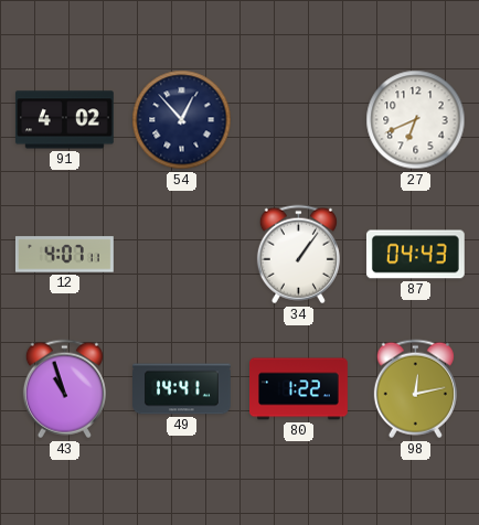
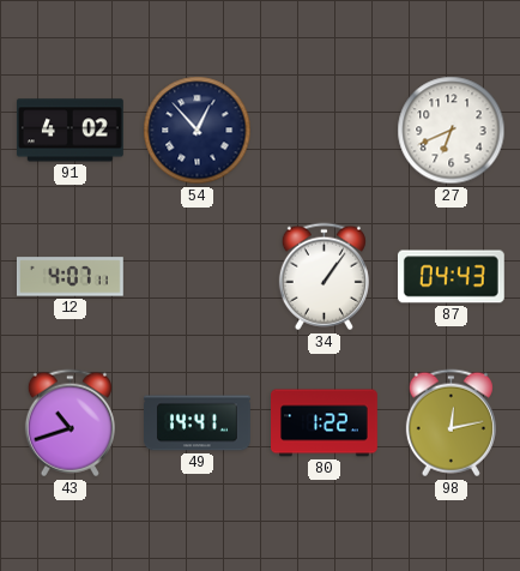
43: 10:57 -> 10:42
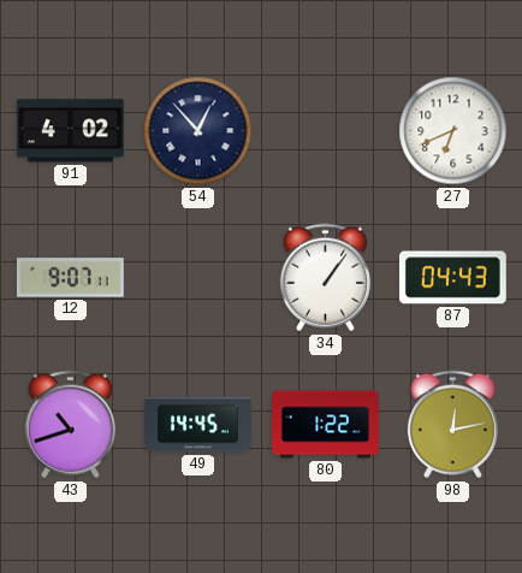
12: 4:07 -> 9:07
49: 14:41 -> 14:45
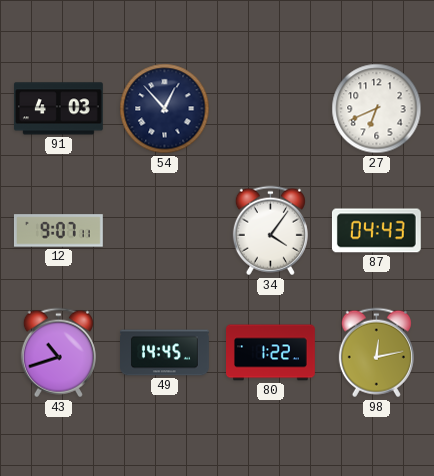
91: 4:02 -> 4:03
34: 1:06 -> 4:06
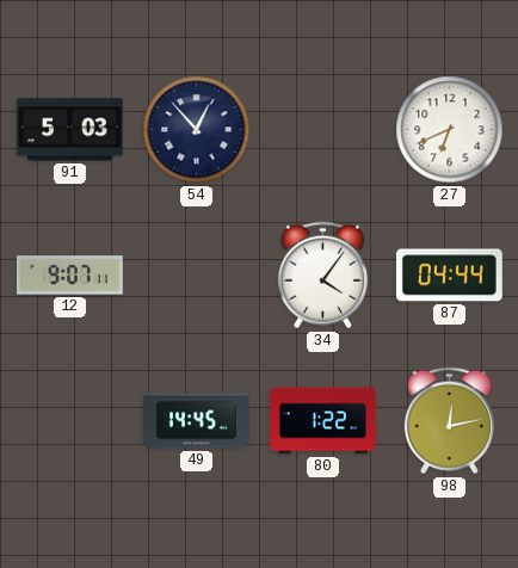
91: 4:03 -> 5:03
87: 04:43 -> 04:44
43: 10:42 -> none
